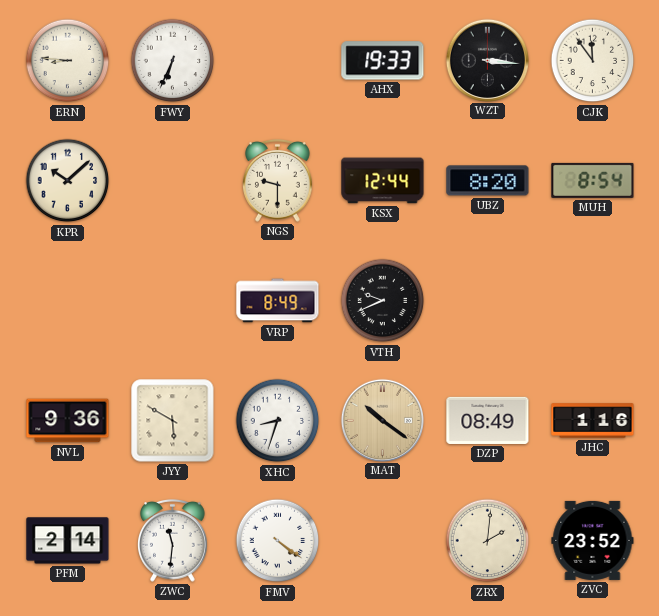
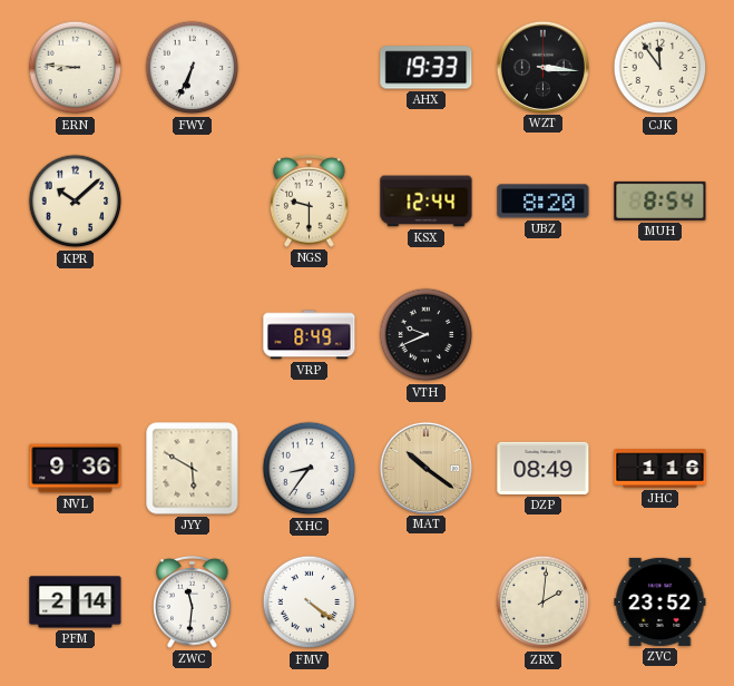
XHC: 8:33 -> 8:36
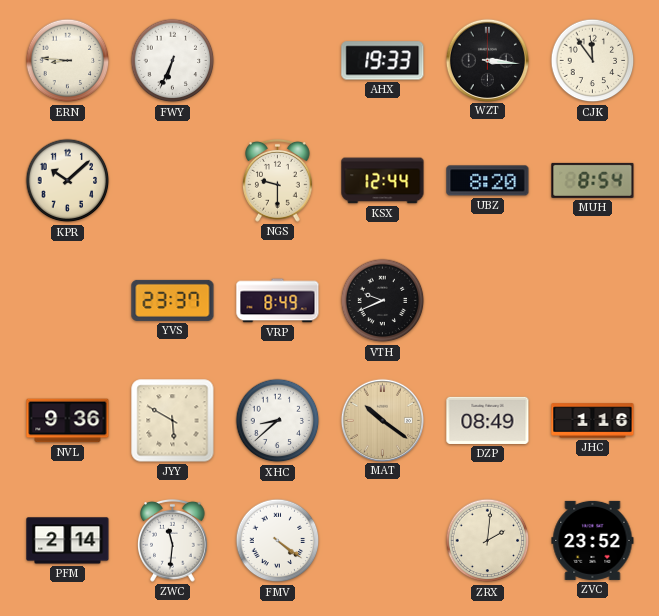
YVS: none -> 23:37
XHC: 8:36 -> 8:38
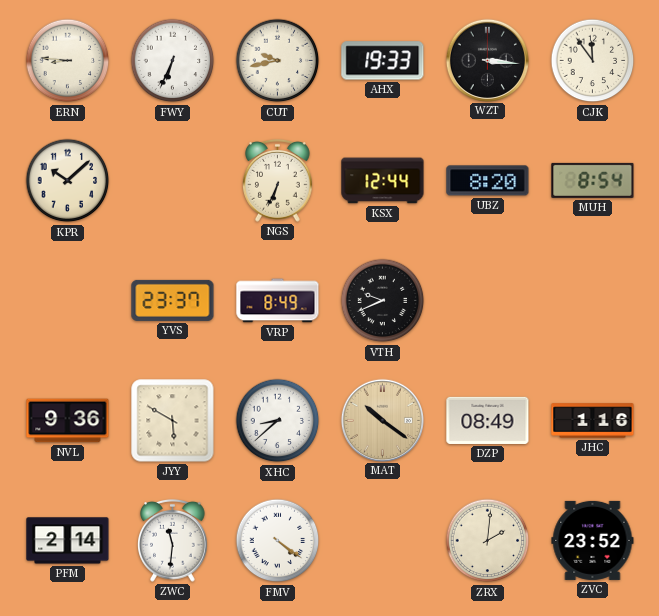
CUT: none -> 9:43
NGS: 9:30 -> 6:34
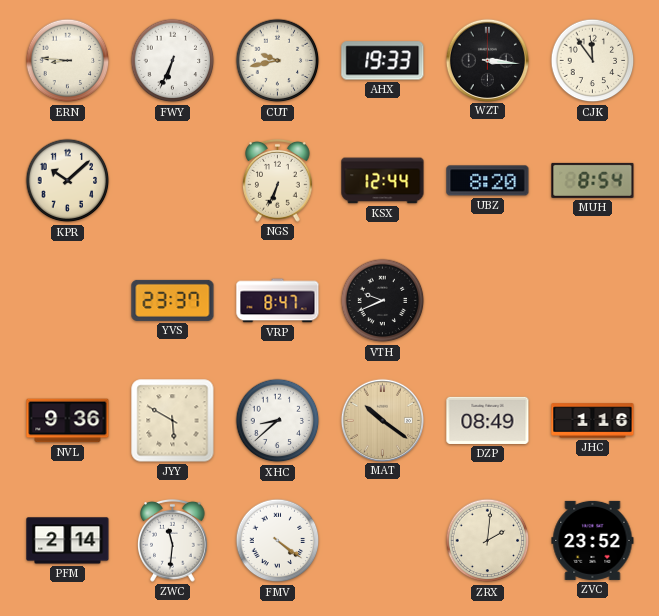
VRP: 8:49 -> 8:47
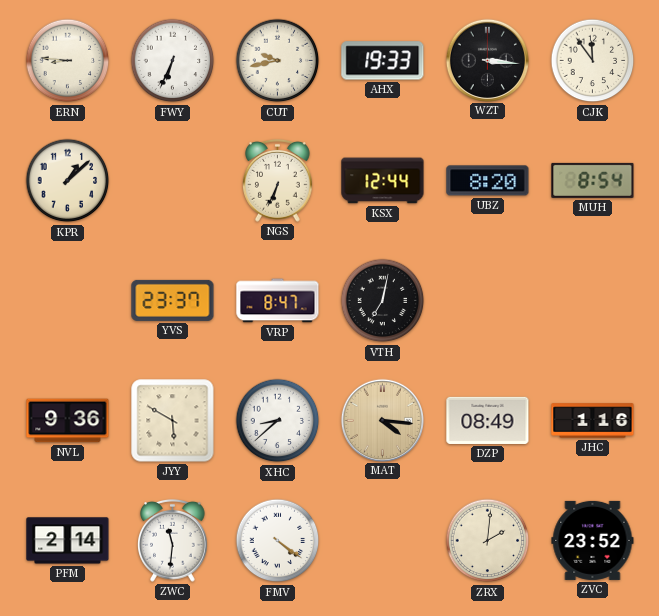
KPR: 10:08 -> 1:08
VTH: 9:41 -> 7:02
MAT: 10:21 -> 4:16
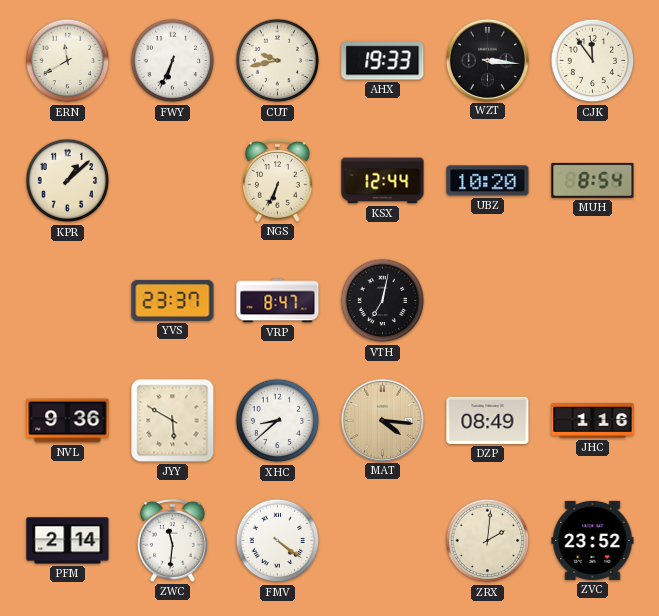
ERN: 8:46 -> 11:40
UBZ: 8:20 -> 10:20
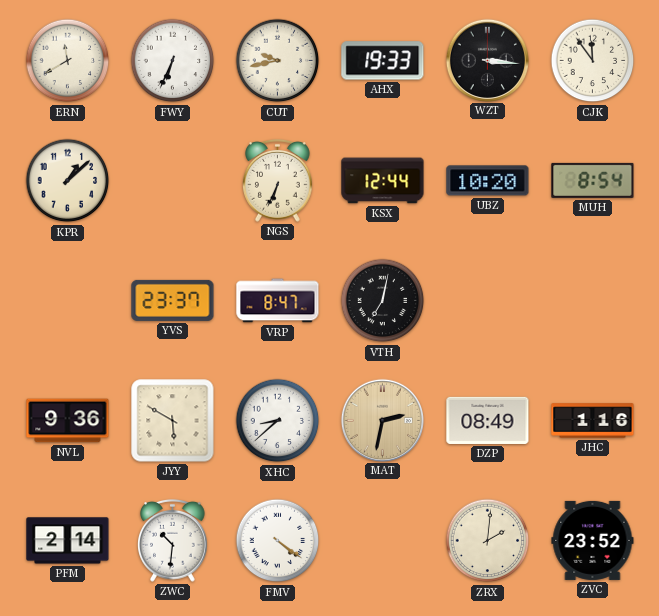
MAT: 4:16 -> 2:32
ZWC: 11:31 -> 10:31
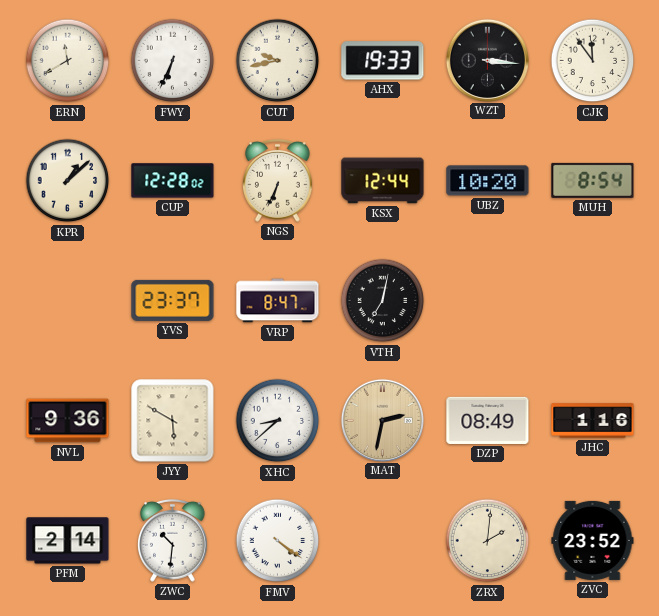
CUP: none -> 12:28
